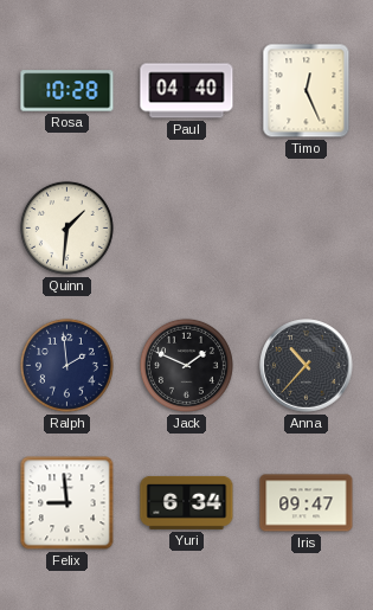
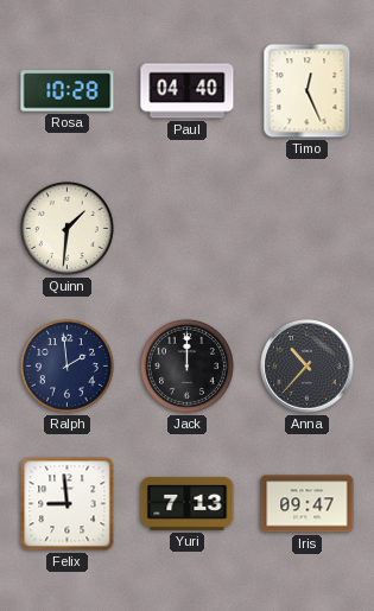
Jack: 1:49 -> 12:00
Yuri: 6:34 -> 7:13
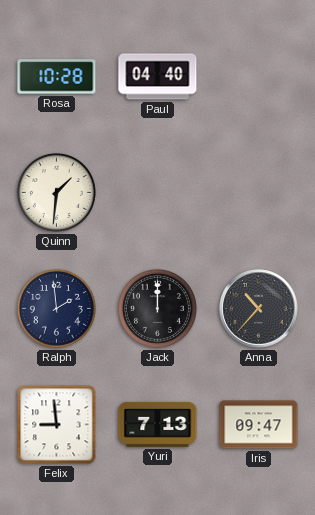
Timo: 12:26 -> none
